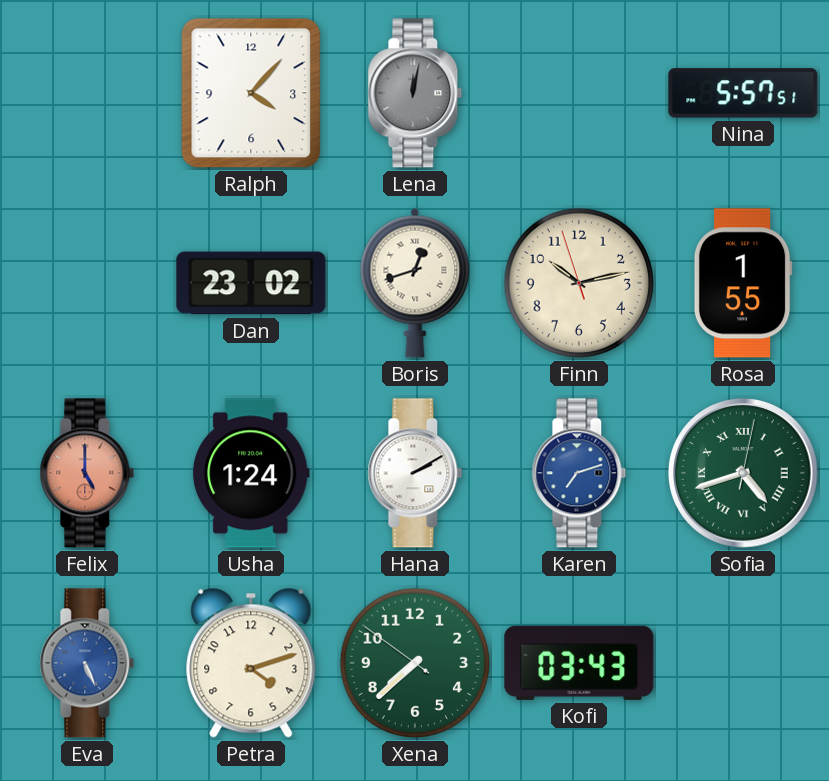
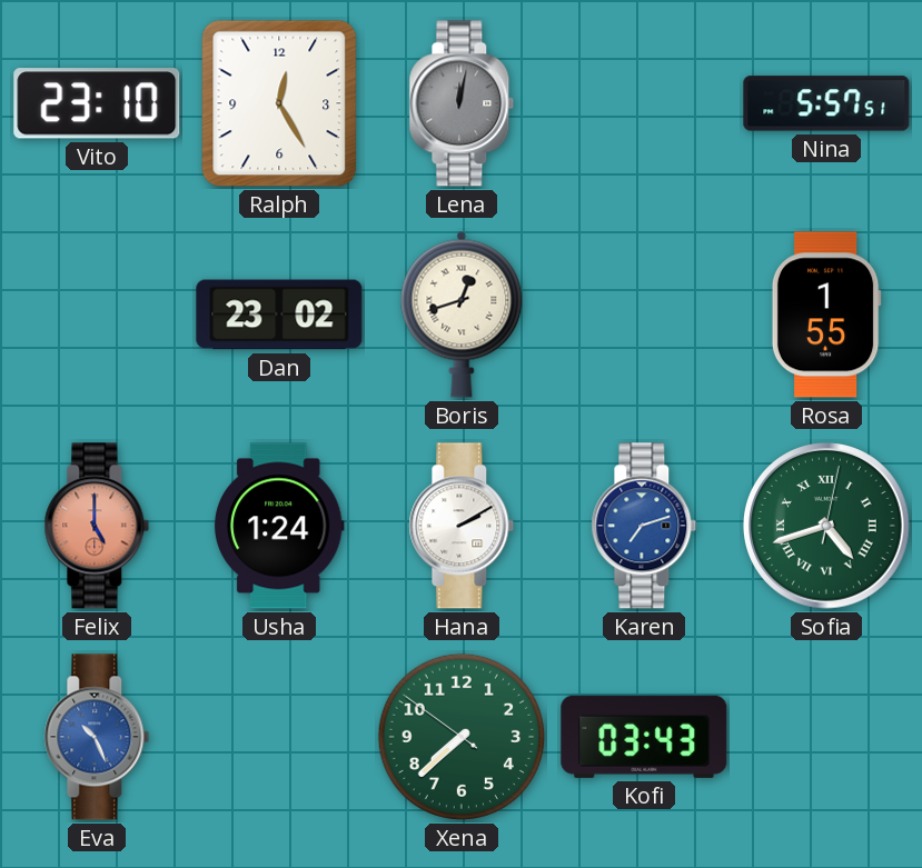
Vito: none -> 23:10
Ralph: 4:07 -> 12:25
Finn: 10:12 -> none
Eva: 5:26 -> 10:26
Petra: 4:12 -> none
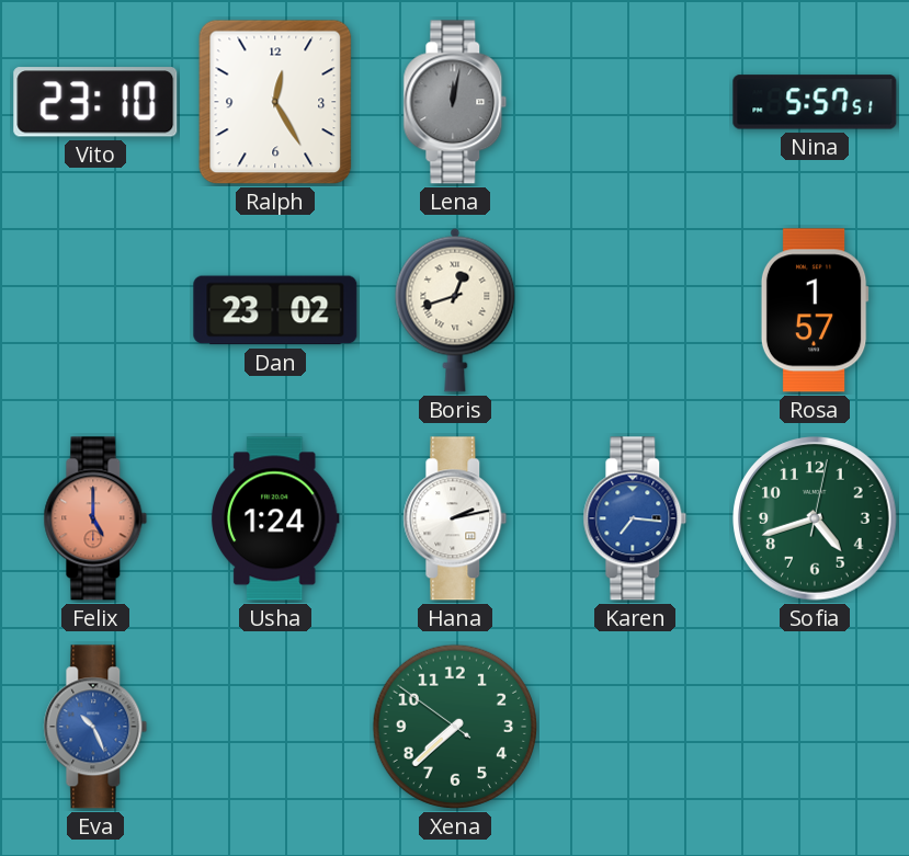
Rosa: 1:55 -> 1:57
Hana: 2:10 -> 2:13
Karen: 7:12 -> 7:16
Sofia numerals: Roman -> Arabic
Kofi: 03:43 -> none
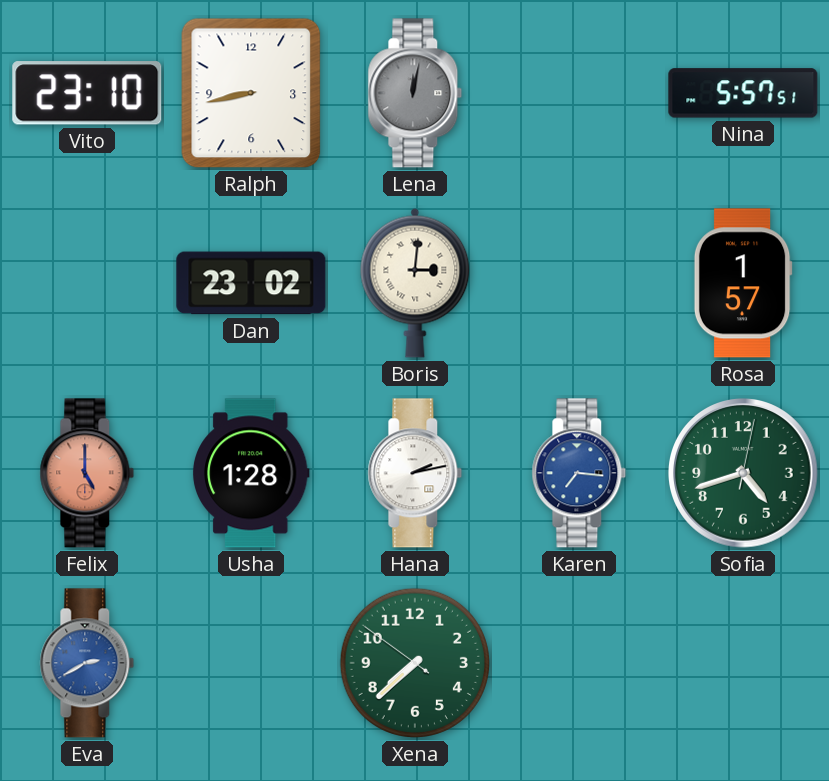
Ralph: 12:25 -> 8:43
Boris: 12:42 -> 3:01
Usha: 1:24 -> 1:28
Eva: 10:26 -> 2:40
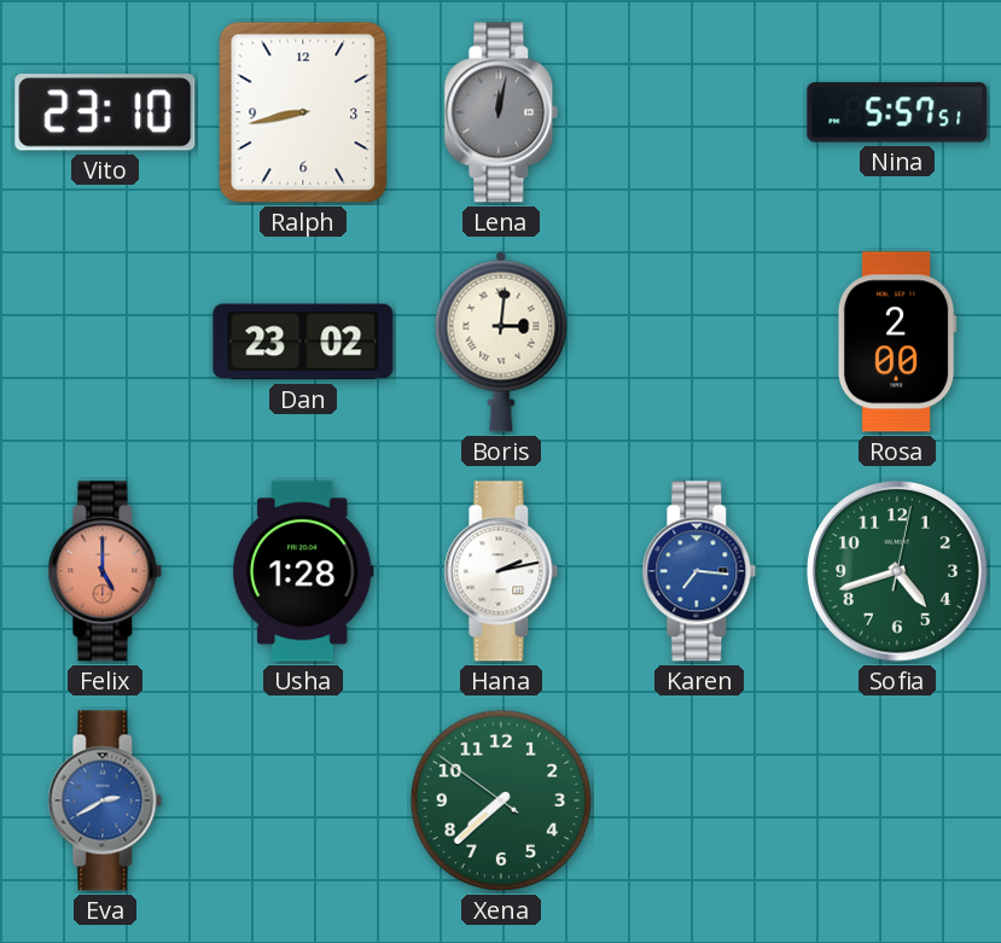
Rosa: 1:57 -> 2:00
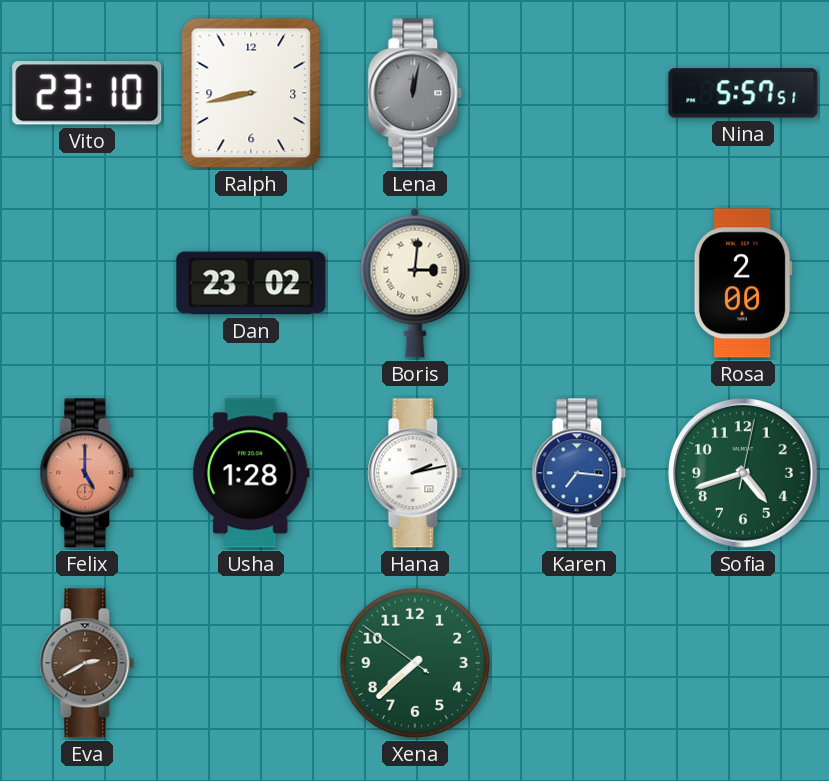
Eva dial: blue -> brown
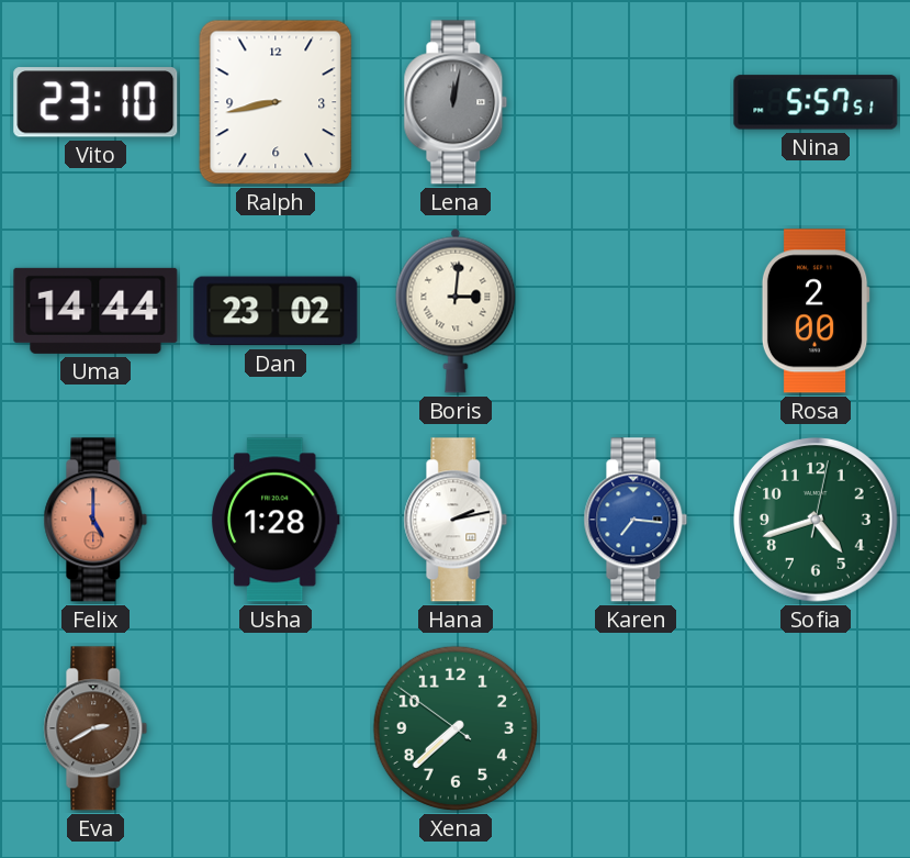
Uma: none -> 14:44
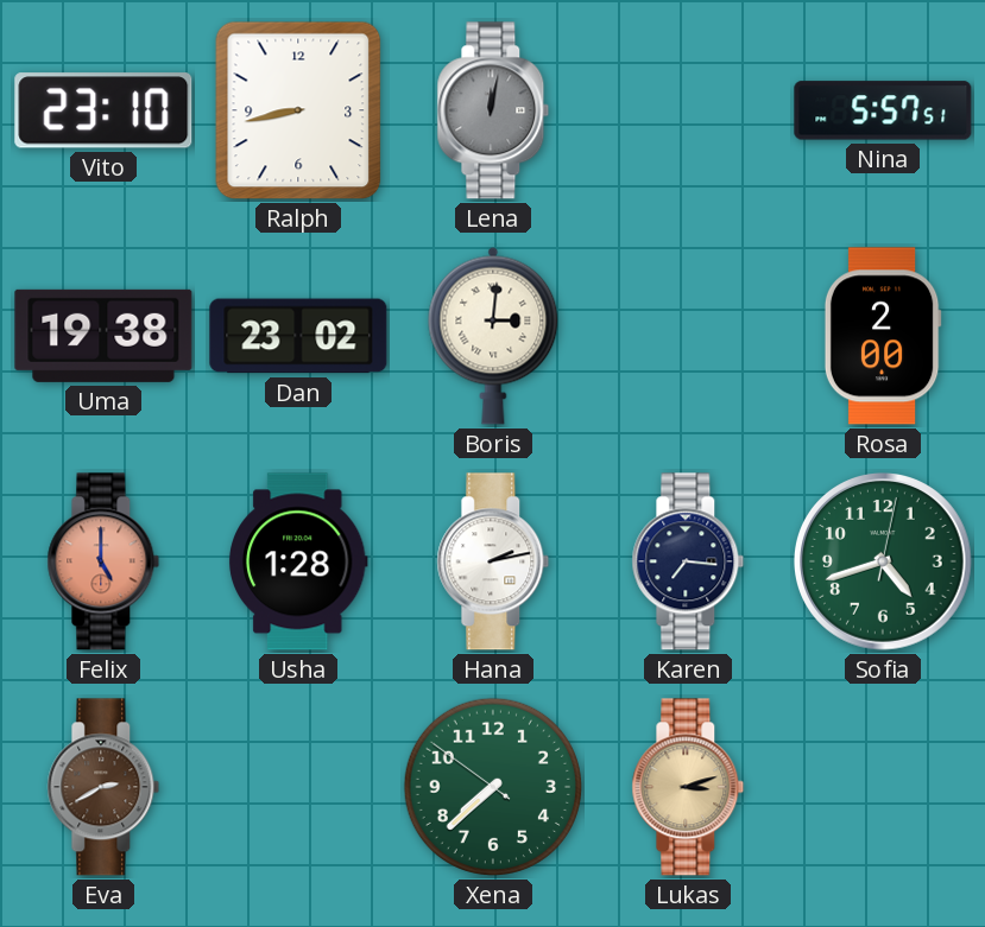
Uma: 14:44 -> 19:38
Karen dial: blue -> navy
Lukas: none -> 3:12
